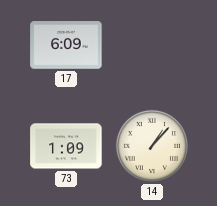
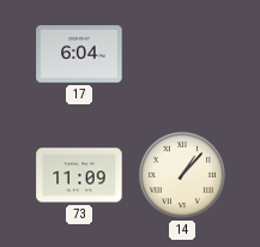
17: 6:09 -> 6:04
73: 1:09 -> 11:09
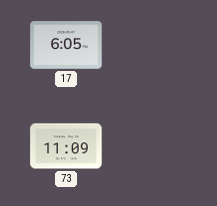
17: 6:04 -> 6:05
14: 1:07 -> none
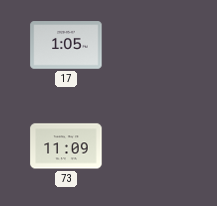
17: 6:05 -> 1:05
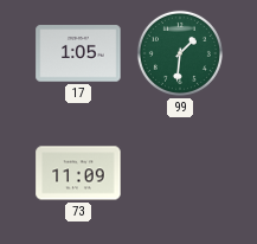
99: none -> 1:31
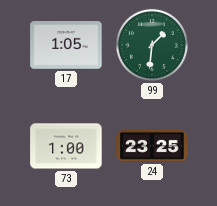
73: 11:09 -> 1:00
24: none -> 23:25
